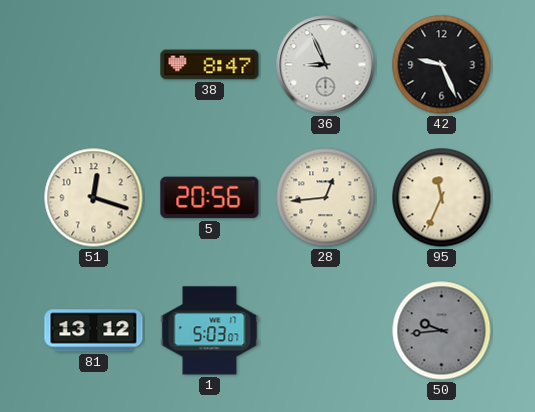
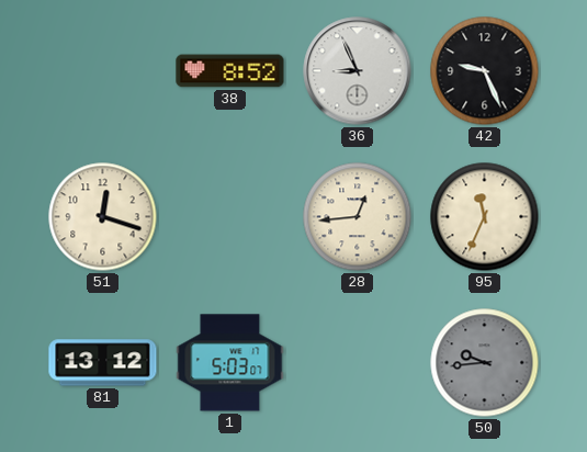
38: 8:47 -> 8:52
5: 20:56 -> none
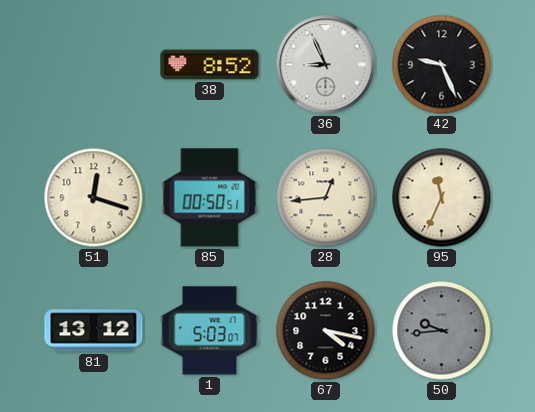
85: none -> 00:50
67: none -> 4:17
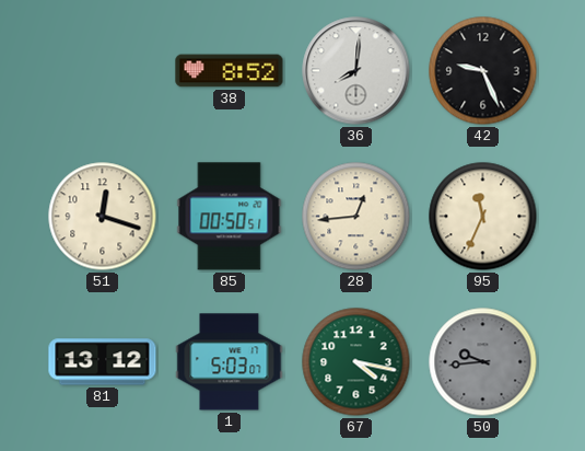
36: 8:56 -> 8:01
67 dial: black -> green
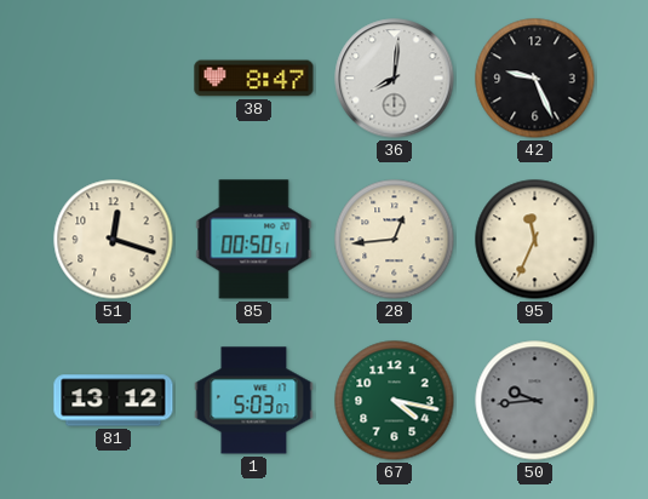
38: 8:52 -> 8:47
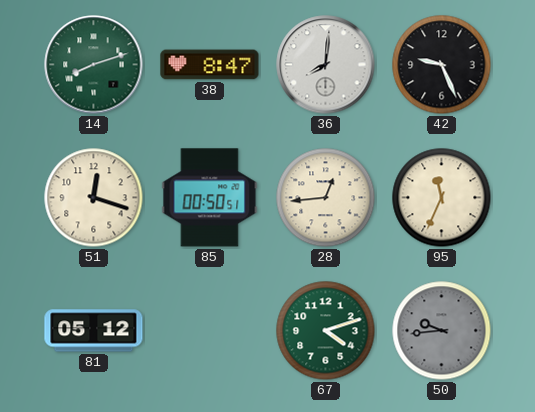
14: none -> 8:12
81: 13:12 -> 05:12
1: 5:03 -> none
67: 4:17 -> 4:12
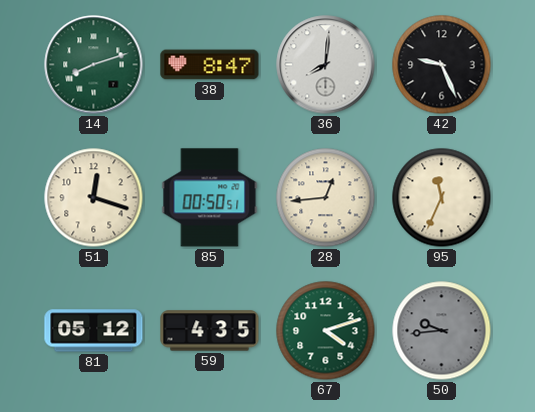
59: none -> 4:35
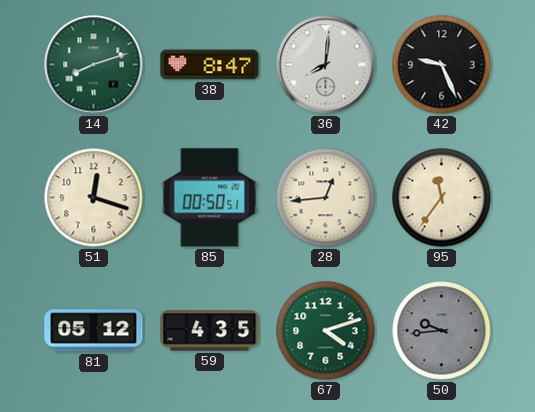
95: 11:34 -> 11:36
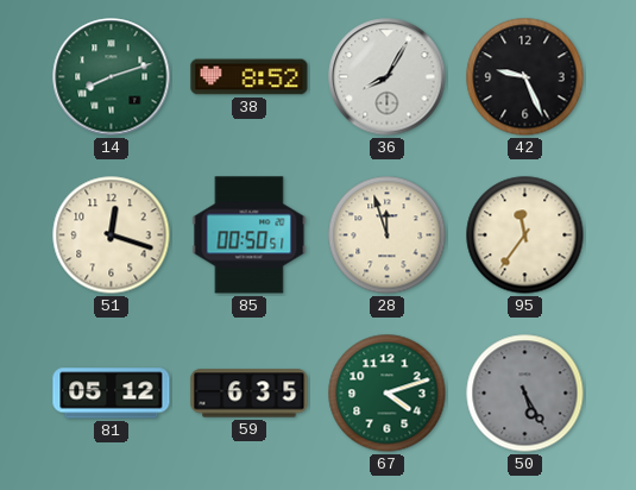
38: 8:47 -> 8:52
36: 8:01 -> 8:05
28: 12:44 -> 11:57
59: 4:35 -> 6:35
50: 9:44 -> 5:25
